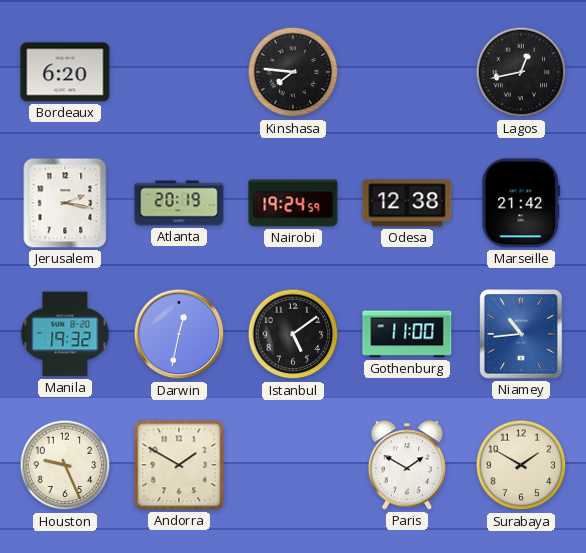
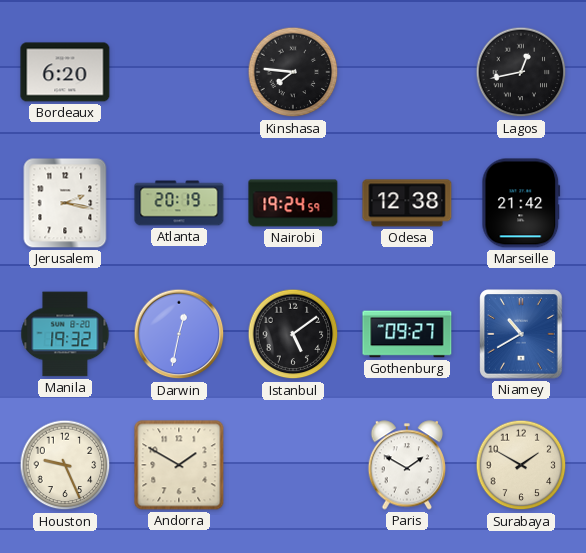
Gothenburg: 11:00 -> 09:27
Niamey: 10:44 -> 10:40
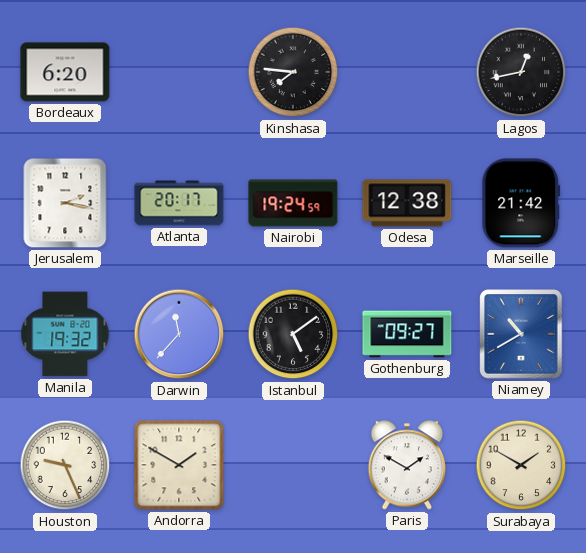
Atlanta: 20:19 -> 20:17
Darwin: 12:32 -> 11:37
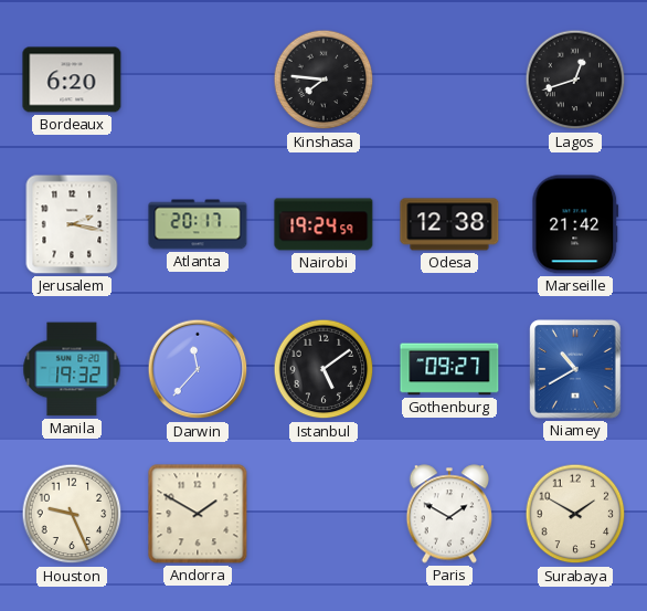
Lagos: 12:43 -> 12:42
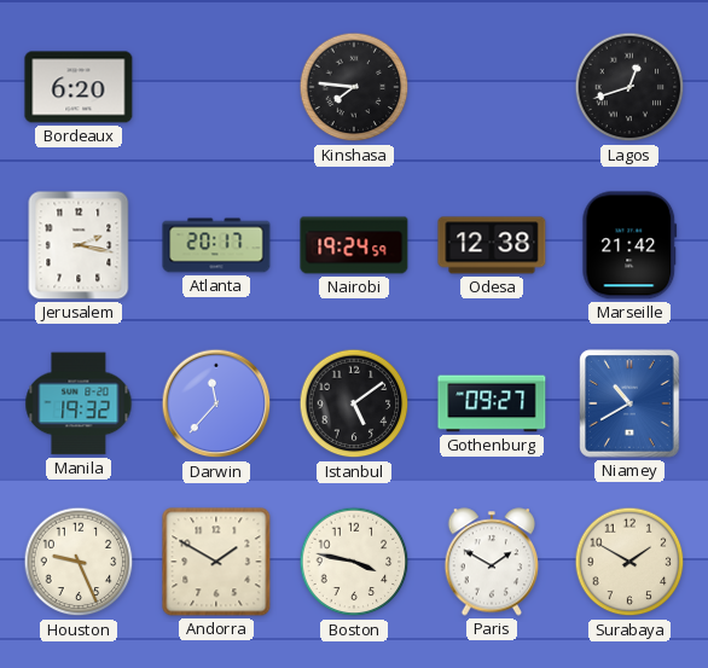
Boston: none -> 3:47
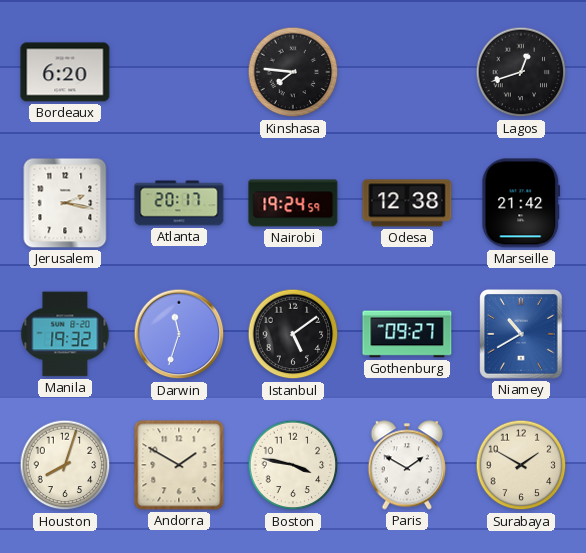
Darwin: 11:37 -> 11:33
Houston: 9:26 -> 8:03
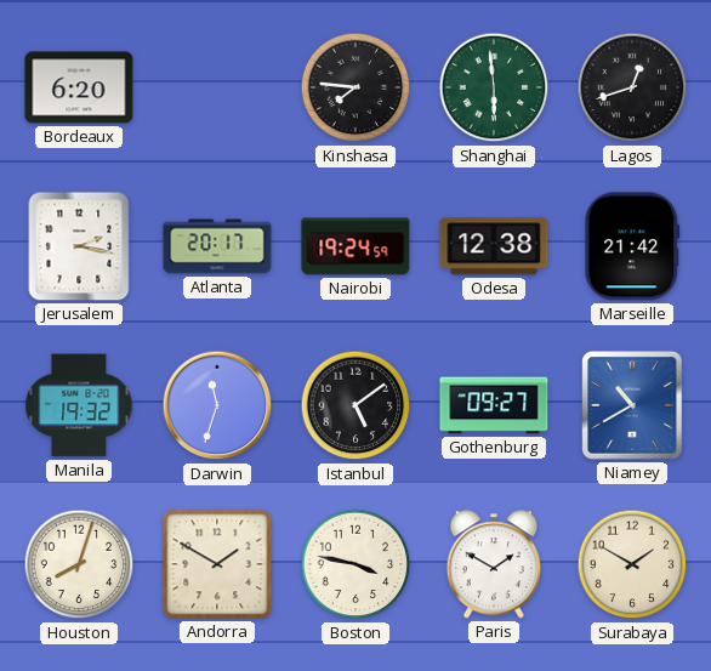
Shanghai: none -> 5:59
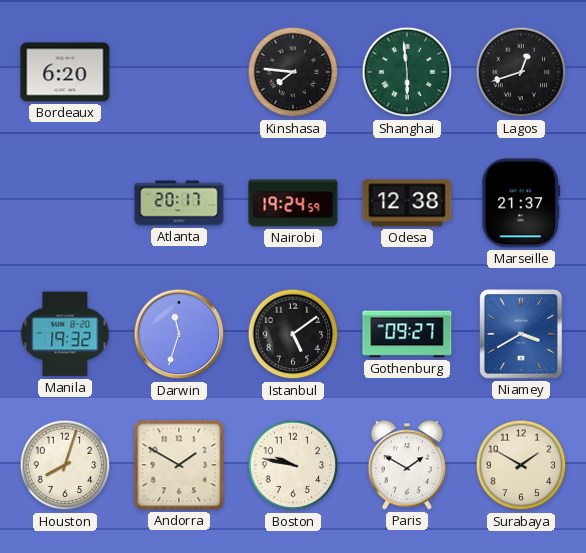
Jerusalem: 2:17 -> none
Marseille: 21:42 -> 21:37
Niamey: 10:40 -> 3:40
Boston: 3:47 -> 9:47
